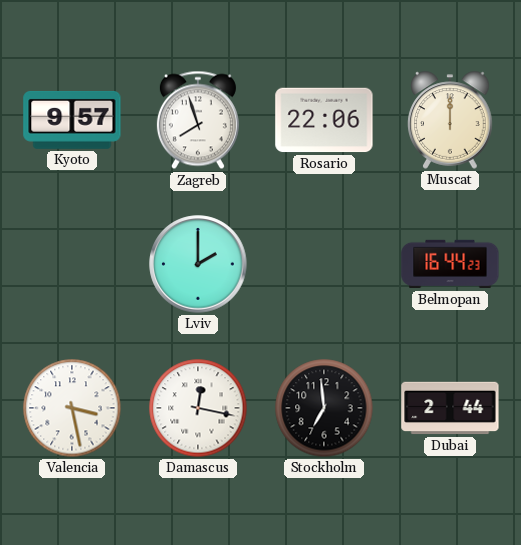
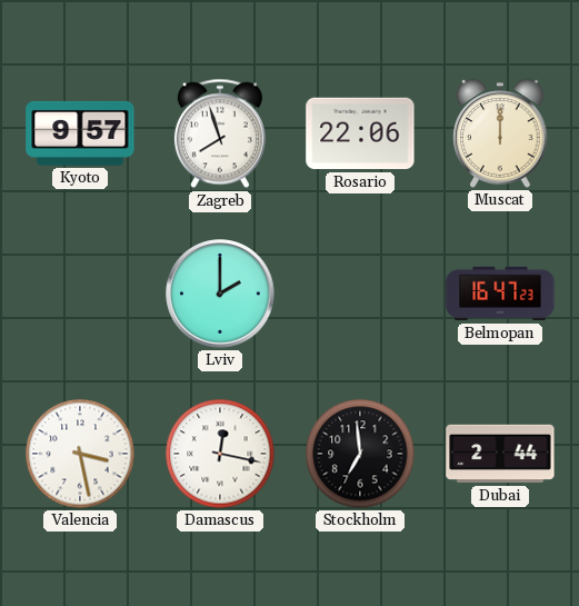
Belmopan: 16:44 -> 16:47
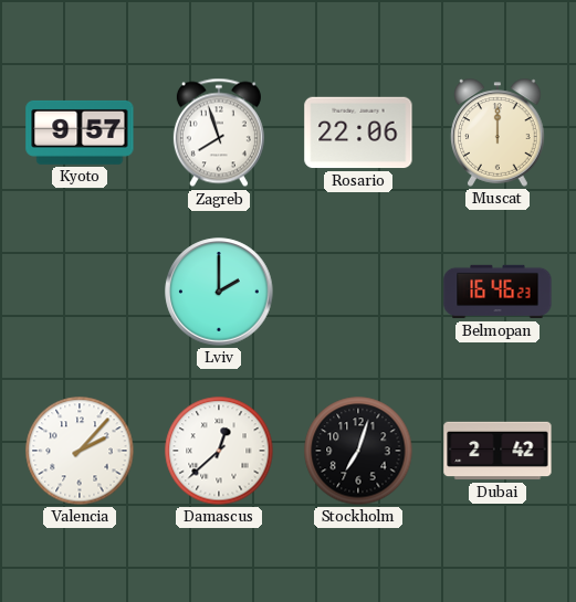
Belmopan: 16:47 -> 16:46
Valencia: 3:28 -> 2:07
Damascus: 12:17 -> 12:38
Stockholm: 6:59 -> 7:03
Dubai: 2:44 -> 2:42
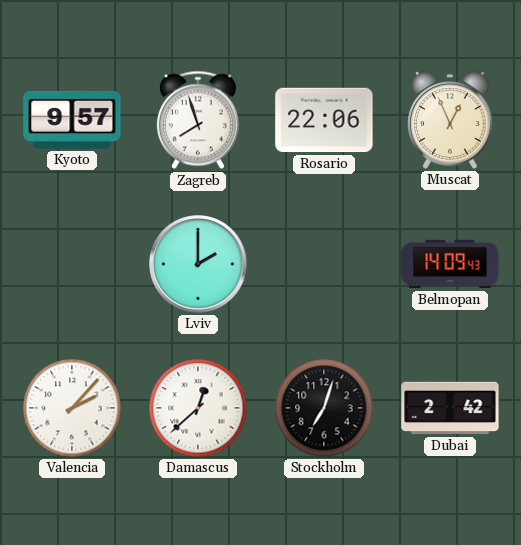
Muscat: 12:00 -> 12:56
Belmopan: 16:46 -> 14:09
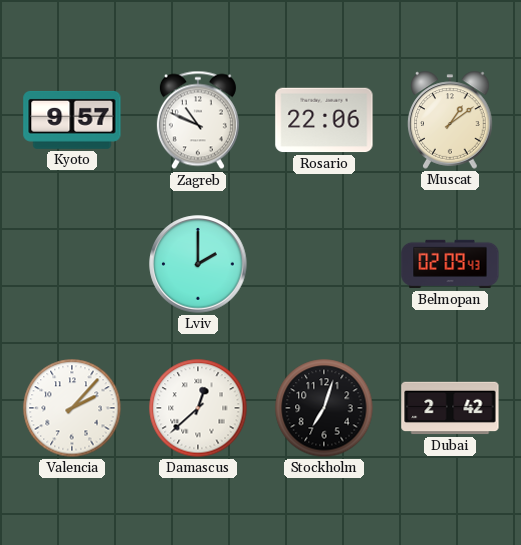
Zagreb: 7:57 -> 10:49
Muscat: 12:56 -> 1:09
Belmopan: 14:09 -> 02:09
